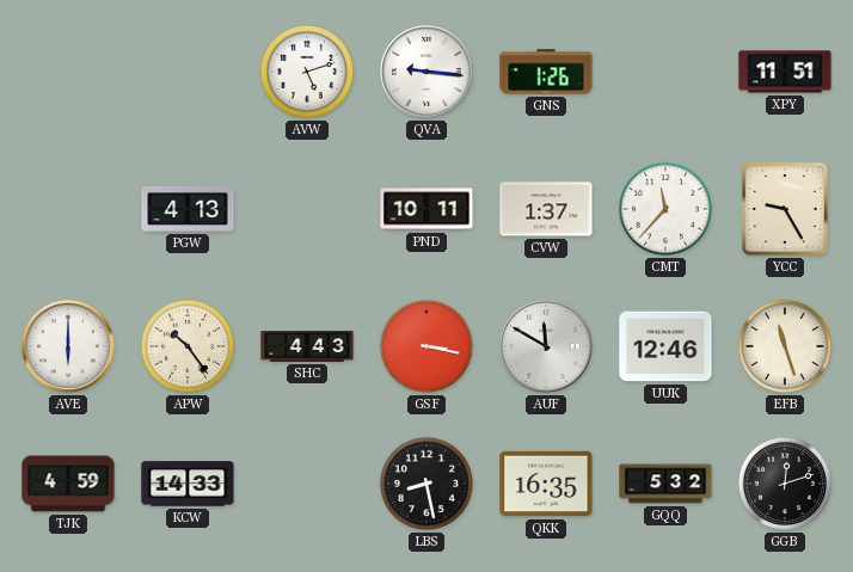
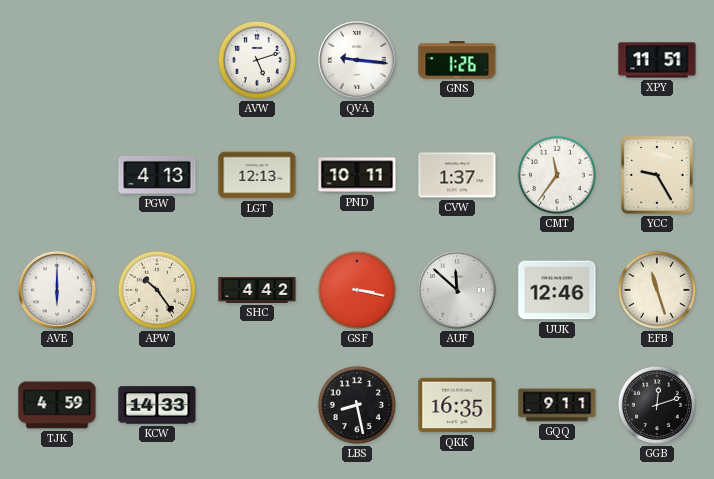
LGT: none -> 12:13
CMT: 11:37 -> 11:36
SHC: 4:43 -> 4:42
AUF: 11:50 -> 11:52
GQQ: 5:32 -> 9:11
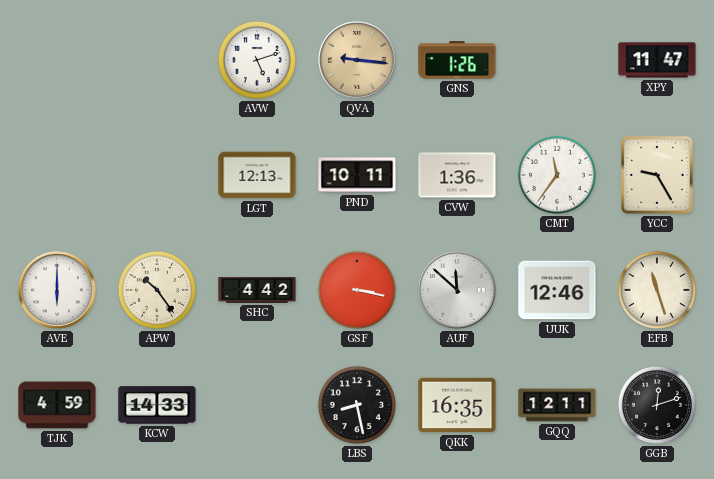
QVA dial: white -> champagne
XPY: 11:51 -> 11:47
PGW: 4:13 -> none
CVW: 1:37 -> 1:36
GQQ: 9:11 -> 12:11
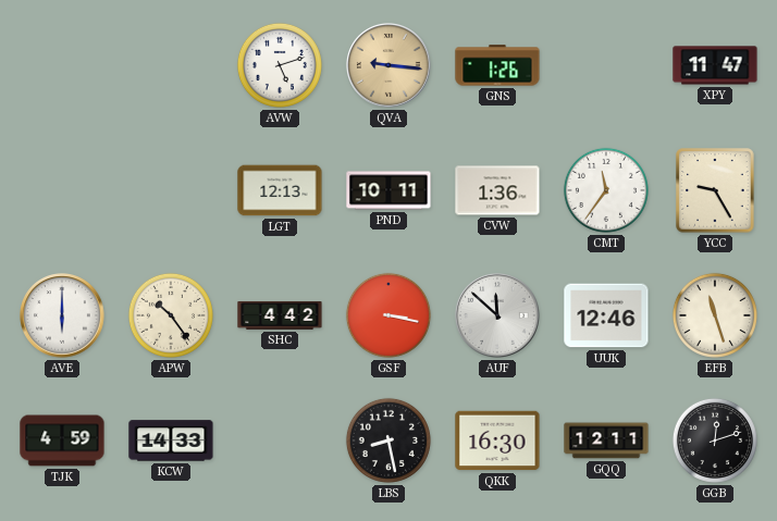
QKK: 16:35 -> 16:30
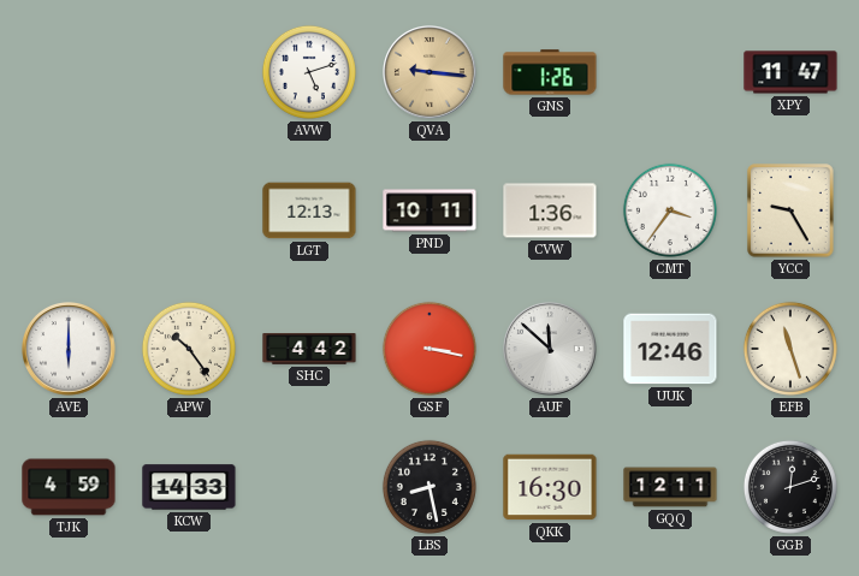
CMT: 11:36 -> 3:36
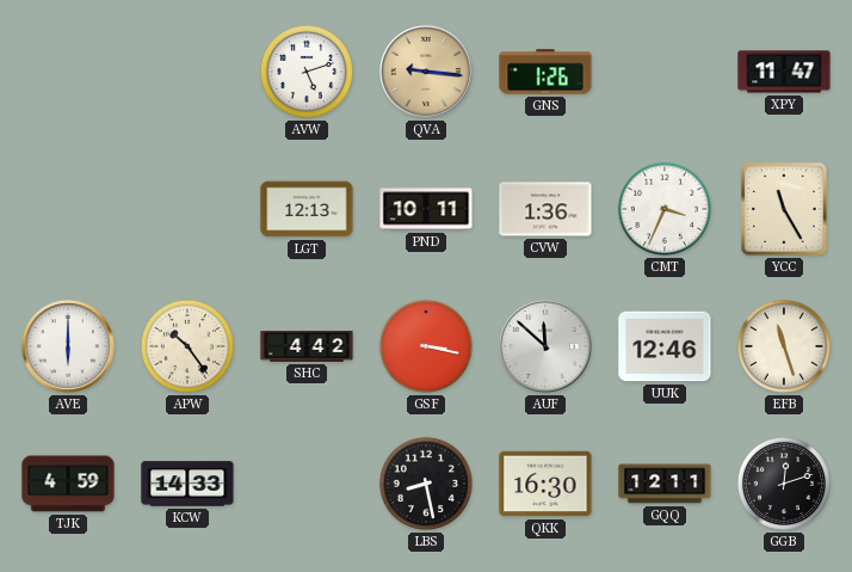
CMT: 3:36 -> 3:34
YCC: 9:25 -> 11:25
